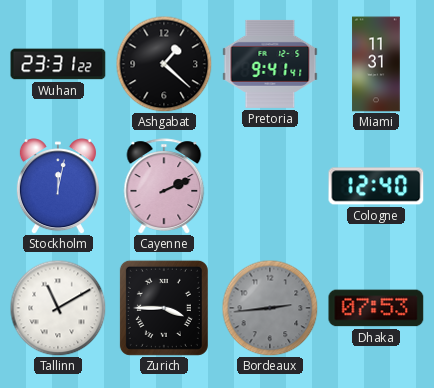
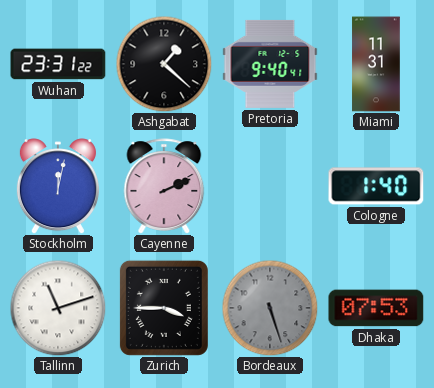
Pretoria: 9:41 -> 9:40
Cologne: 12:40 -> 1:40
Tallinn: 11:10 -> 11:12
Bordeaux: 2:44 -> 5:27
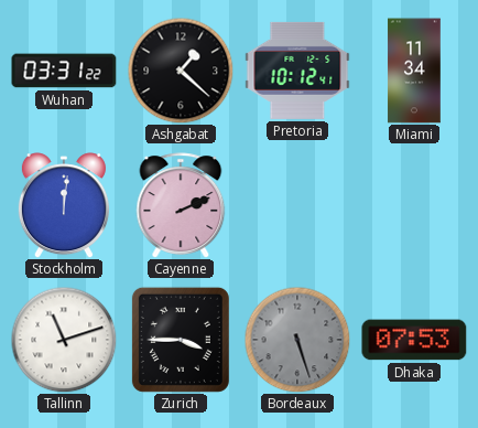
Wuhan: 23:31 -> 03:31
Pretoria: 9:40 -> 10:12
Miami: 11:31 -> 11:34
Stockholm: 12:02 -> 12:01
Cologne: 1:40 -> none
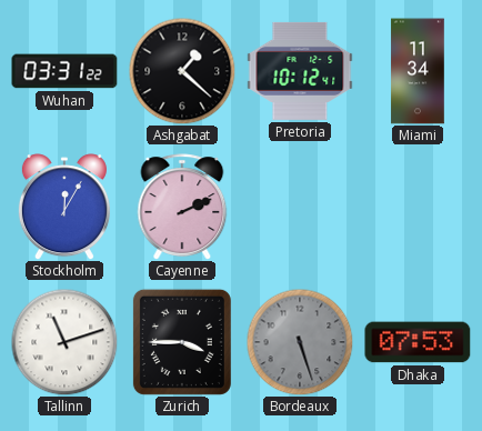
Stockholm: 12:01 -> 12:05
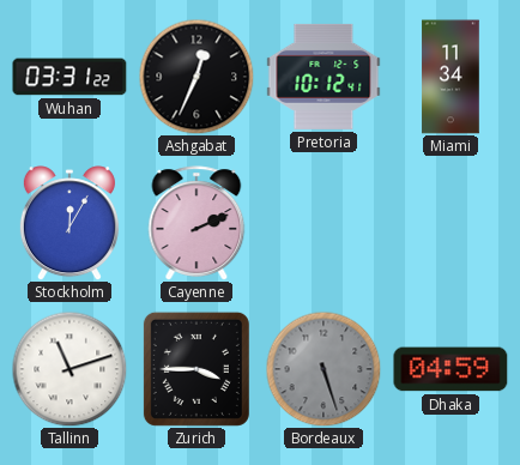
Ashgabat: 1:22 -> 12:34
Dhaka: 07:53 -> 04:59
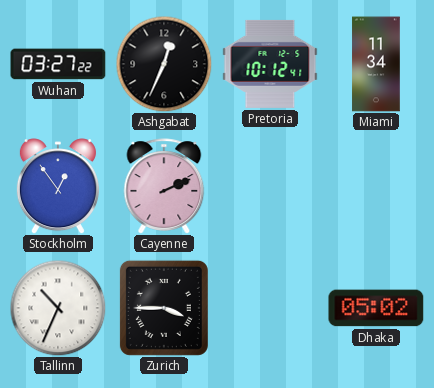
Wuhan: 03:31 -> 03:27
Stockholm: 12:05 -> 12:54
Tallinn: 11:12 -> 10:34
Bordeaux: 5:27 -> none
Dhaka: 04:59 -> 05:02
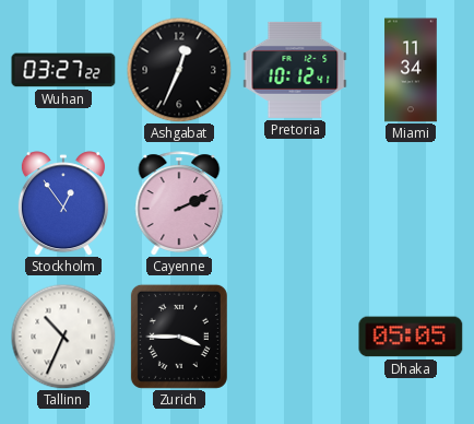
Dhaka: 05:02 -> 05:05
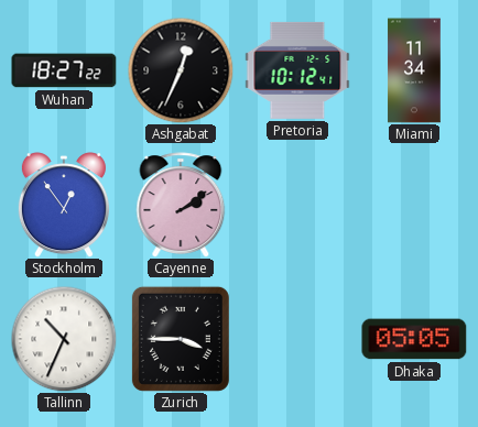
Wuhan: 03:27 -> 18:27
Cayenne: 2:11 -> 2:09
